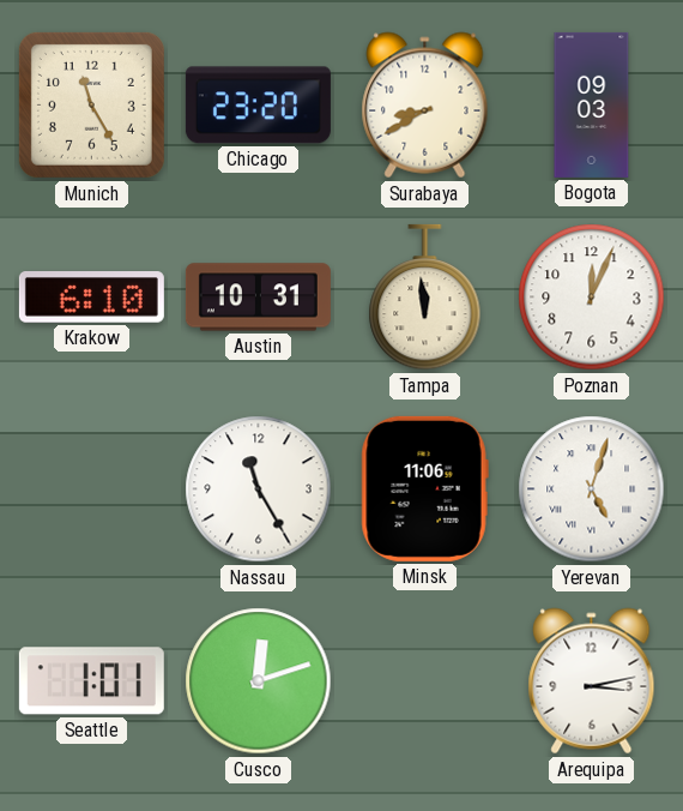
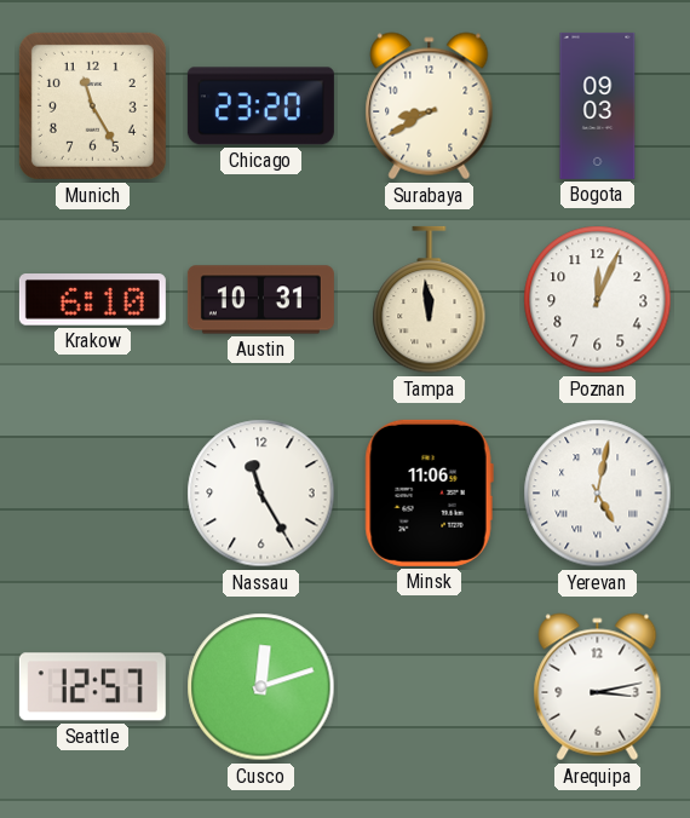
Yerevan: 5:03 -> 5:02
Seattle: 1:01 -> 12:57
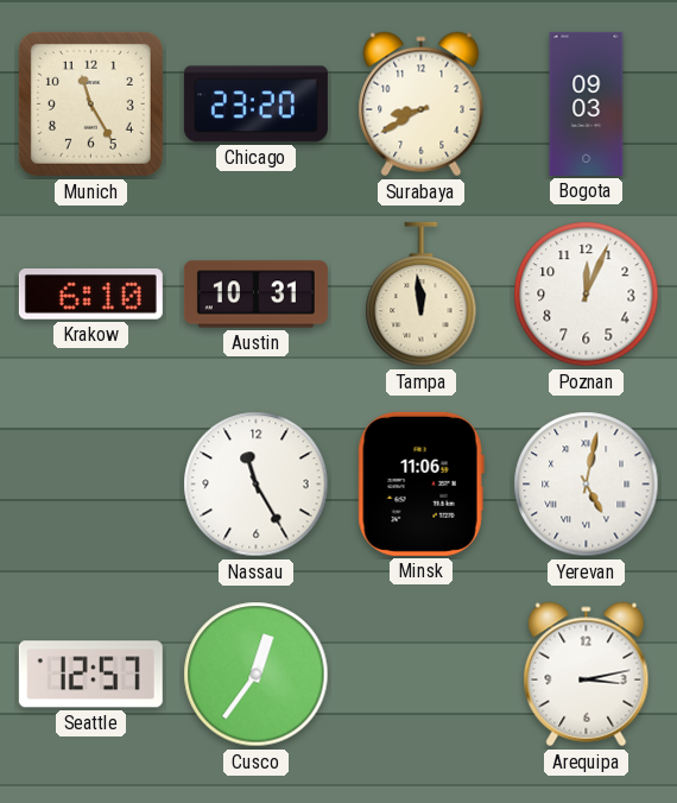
Cusco: 12:12 -> 12:36
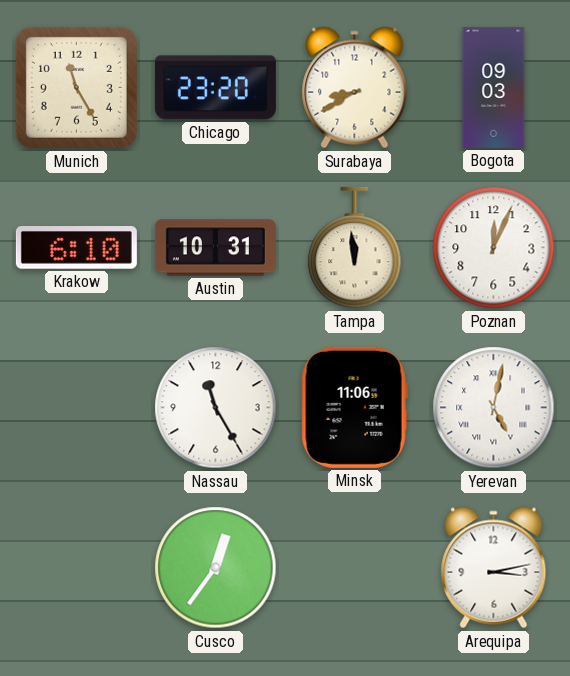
Seattle: 12:57 -> none
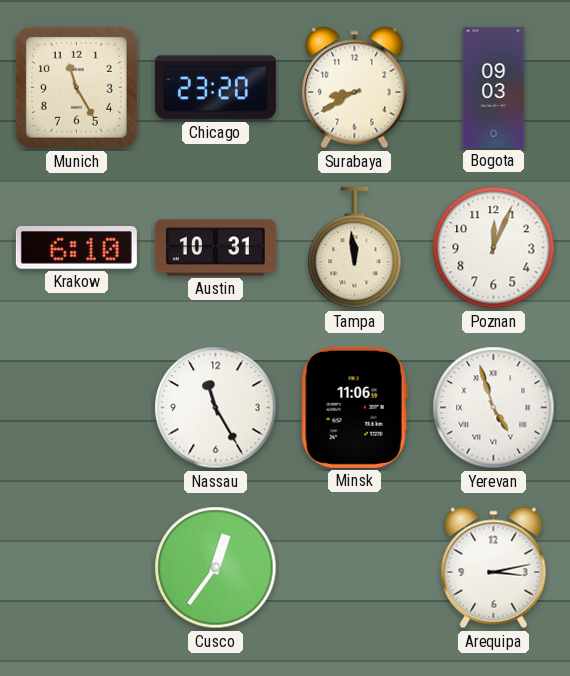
Yerevan: 5:02 -> 4:57
